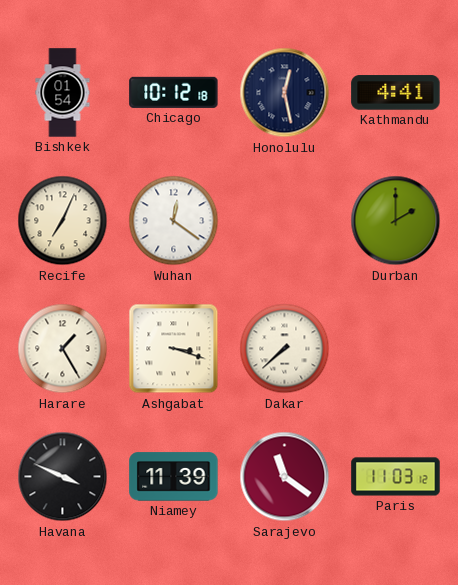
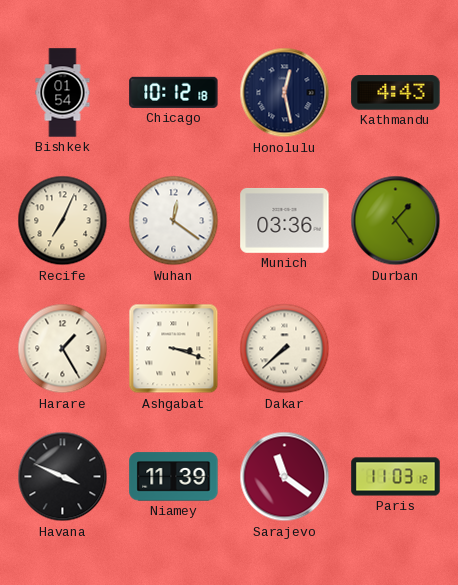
Kathmandu: 4:41 -> 4:43
Munich: none -> 03:36
Durban: 2:00 -> 1:24
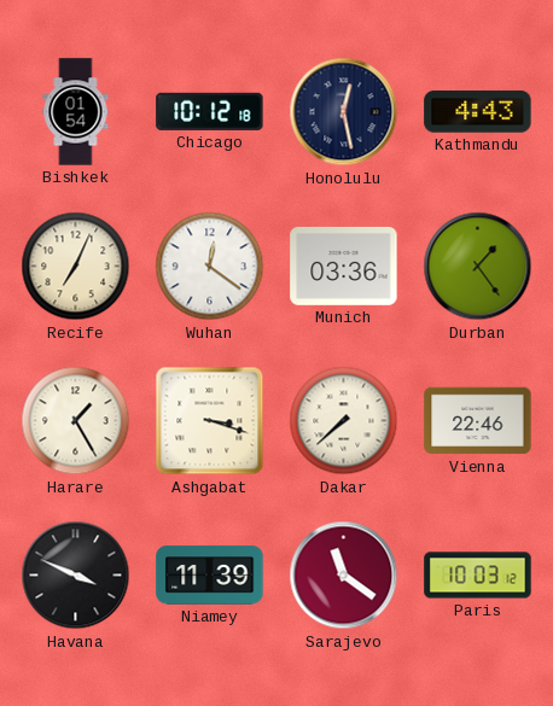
Vienna: none -> 22:46
Paris: 11:03 -> 10:03
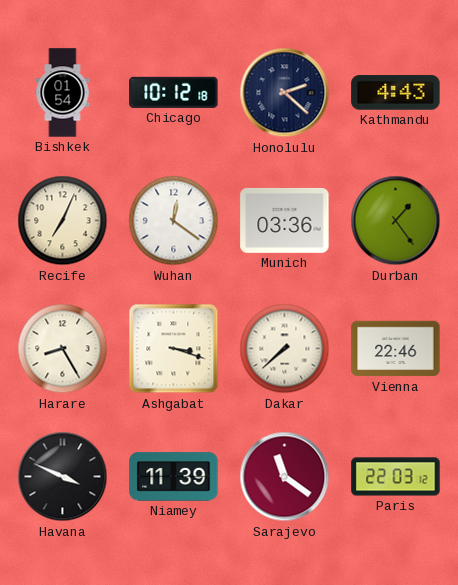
Honolulu: 12:28 -> 2:22
Harare: 1:25 -> 8:25
Paris: 10:03 -> 22:03
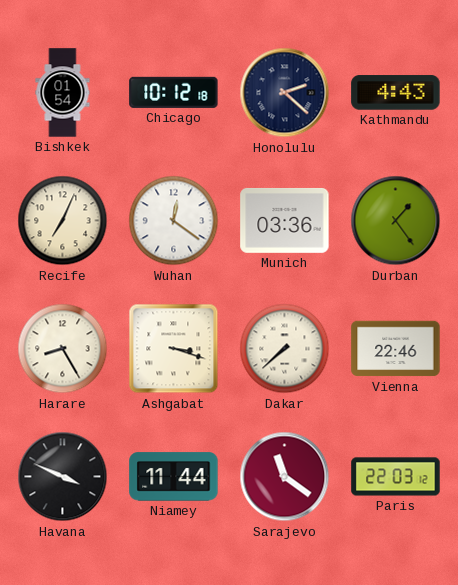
Niamey: 11:39 -> 11:44
